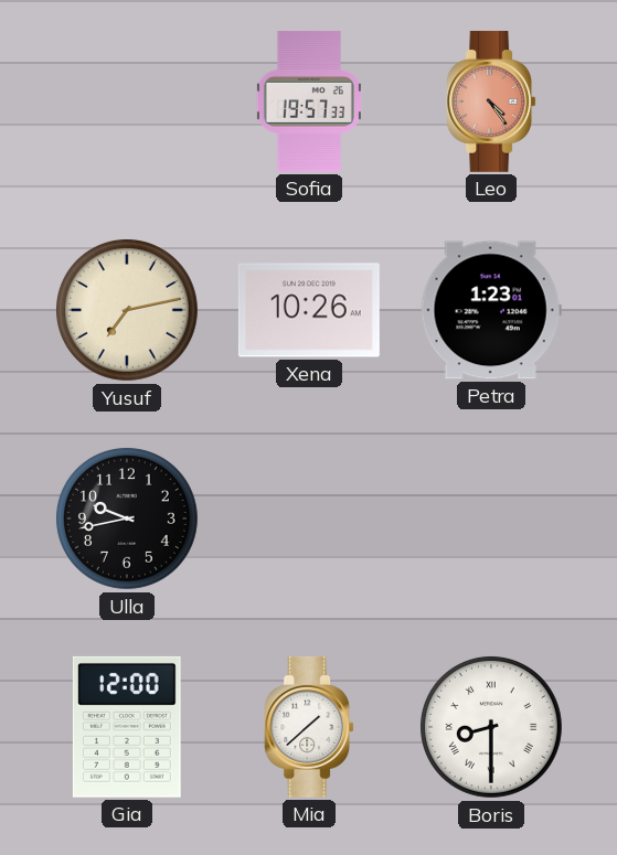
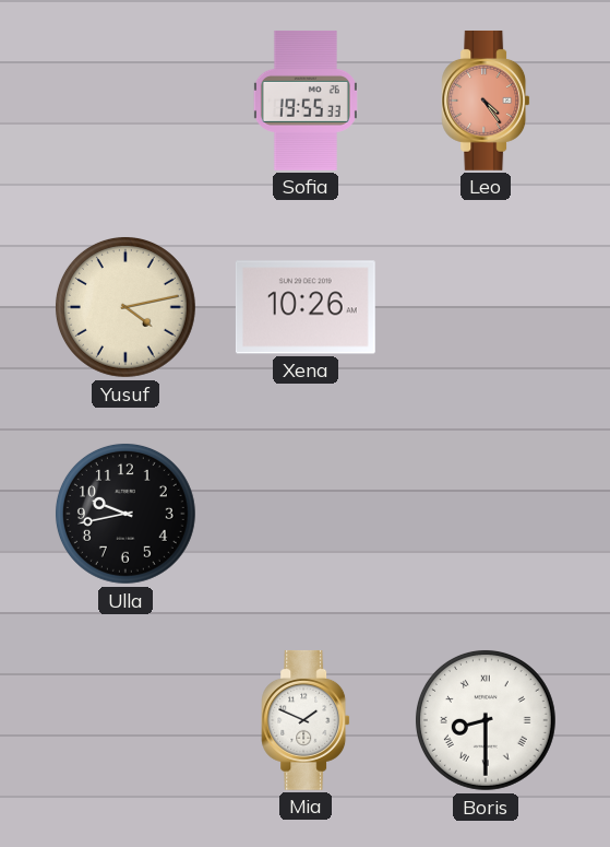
Sofia: 19:57 -> 19:55
Yusuf: 7:13 -> 4:13
Petra: 1:23 -> none
Gia: 12:00 -> none
Mia: 1:38 -> 1:49
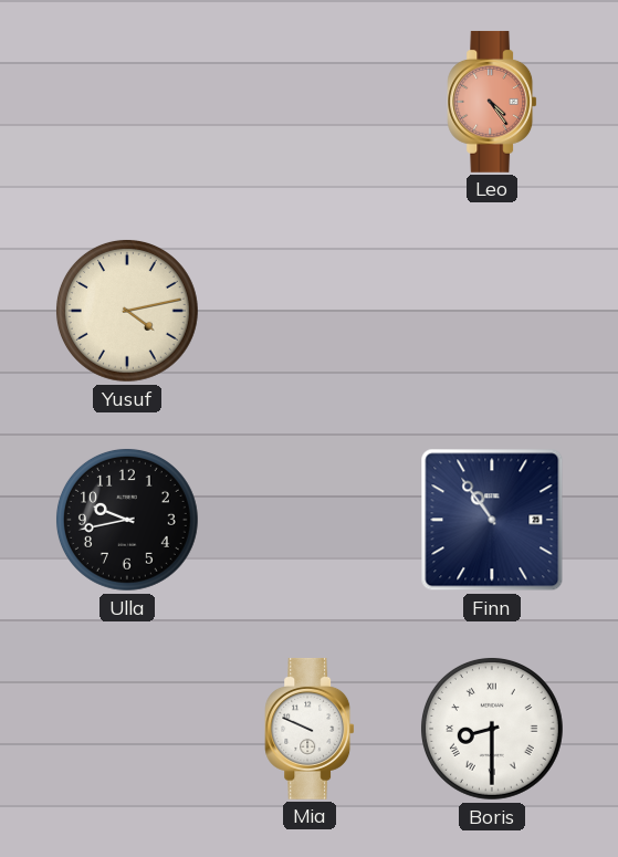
Sofia: 19:55 -> none
Xena: 10:26 -> none
Finn: none -> 10:54
Mia: 1:49 -> 9:49
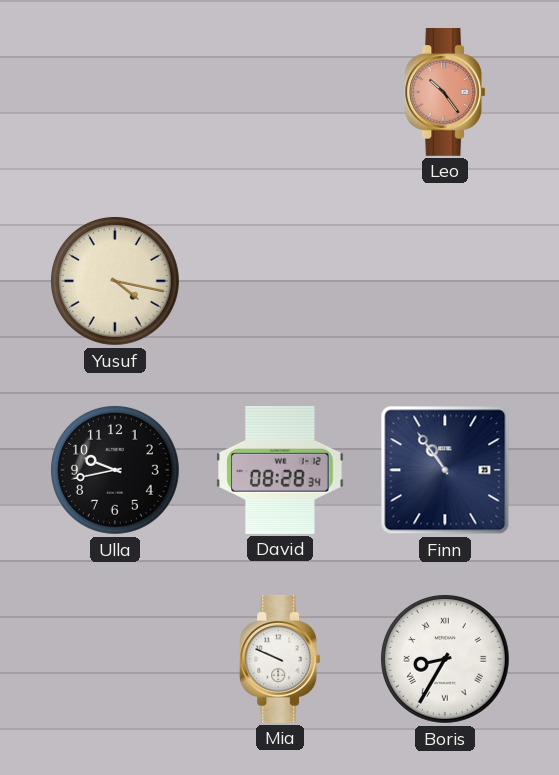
Leo: 4:24 -> 10:24
Yusuf: 4:13 -> 4:17
David: none -> 08:28
Boris: 8:30 -> 8:35
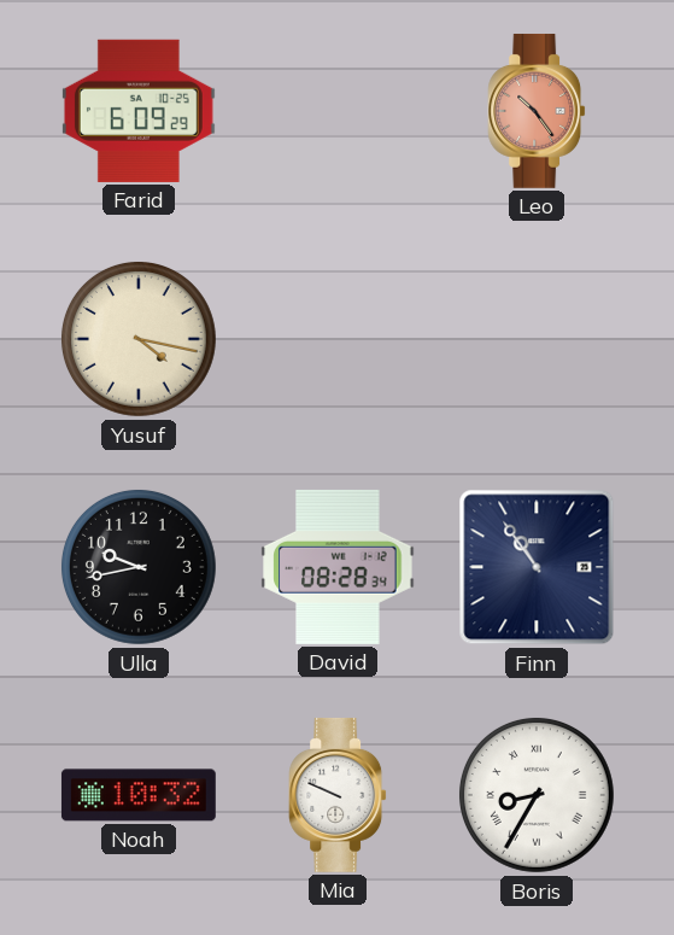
Farid: none -> 6:09
Noah: none -> 10:32
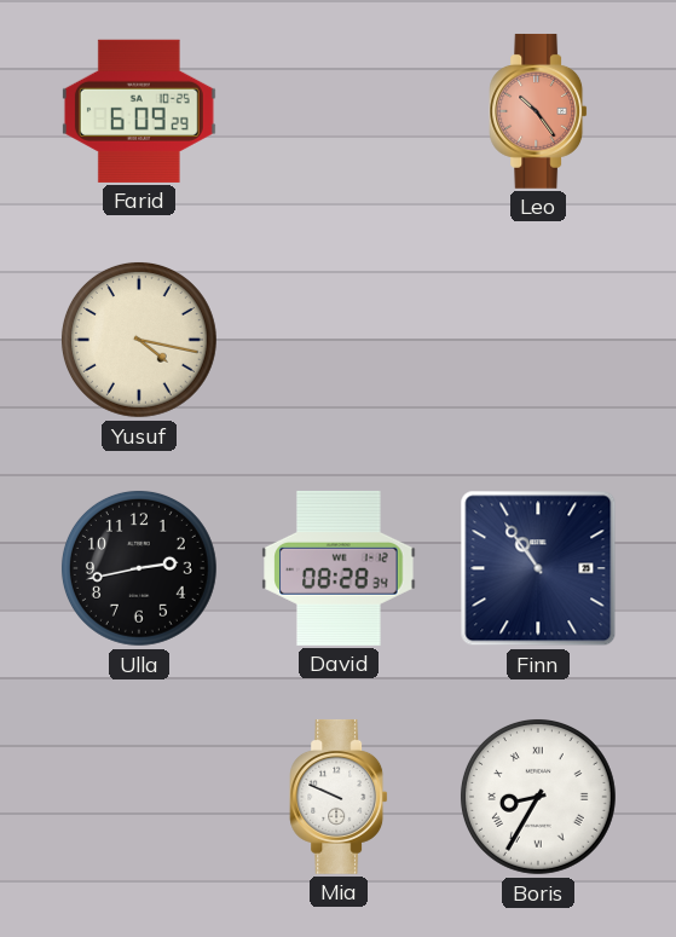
Ulla: 9:43 -> 2:43
Noah: 10:32 -> none
